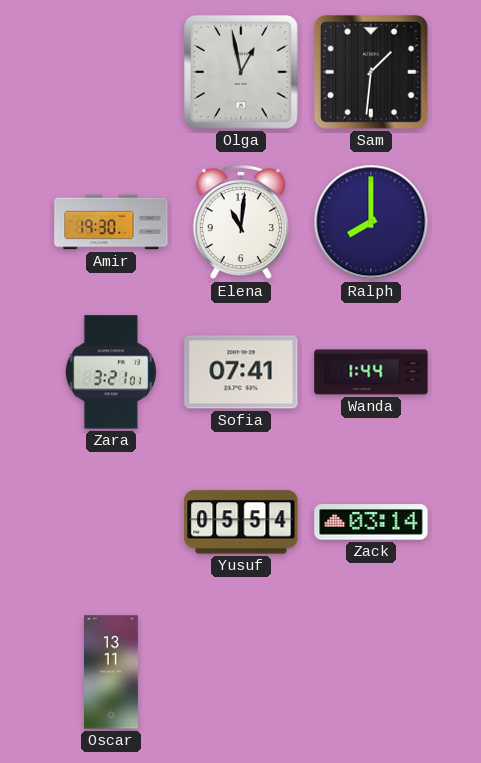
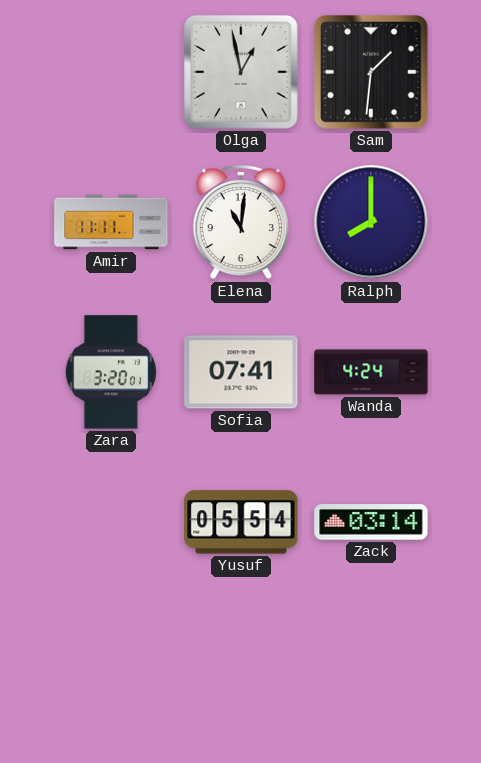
Amir: 19:30 -> 11:11
Zara: 3:21 -> 3:20
Wanda: 1:44 -> 4:24
Oscar: 13:11 -> none
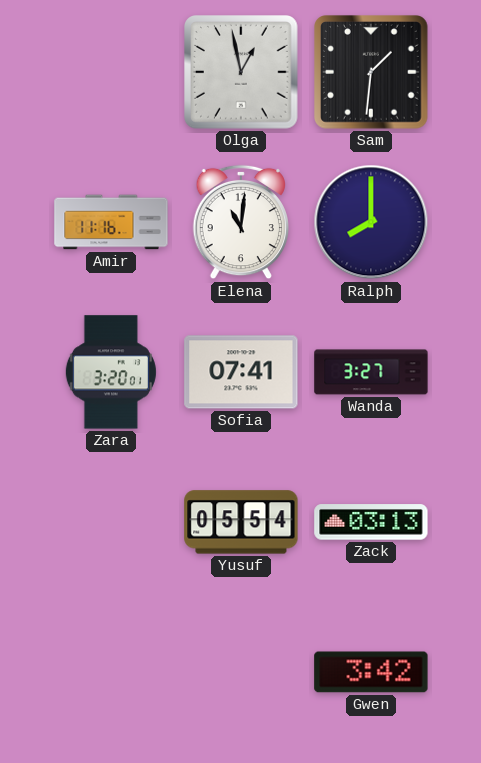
Amir: 11:11 -> 11:16
Wanda: 4:24 -> 3:27
Zack: 03:14 -> 03:13
Gwen: none -> 3:42
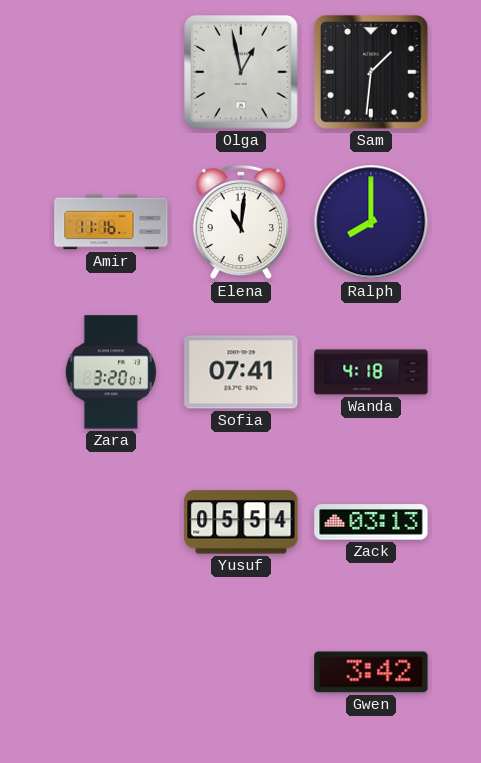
Wanda: 3:27 -> 4:18
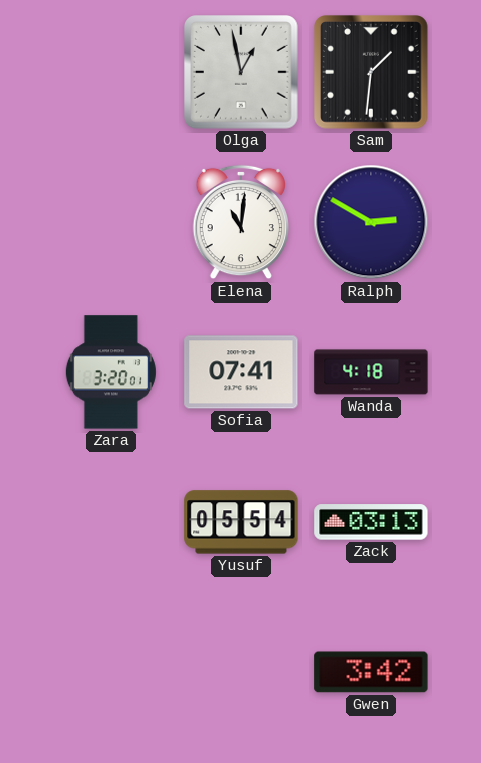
Amir: 11:16 -> none
Ralph: 8:00 -> 2:50
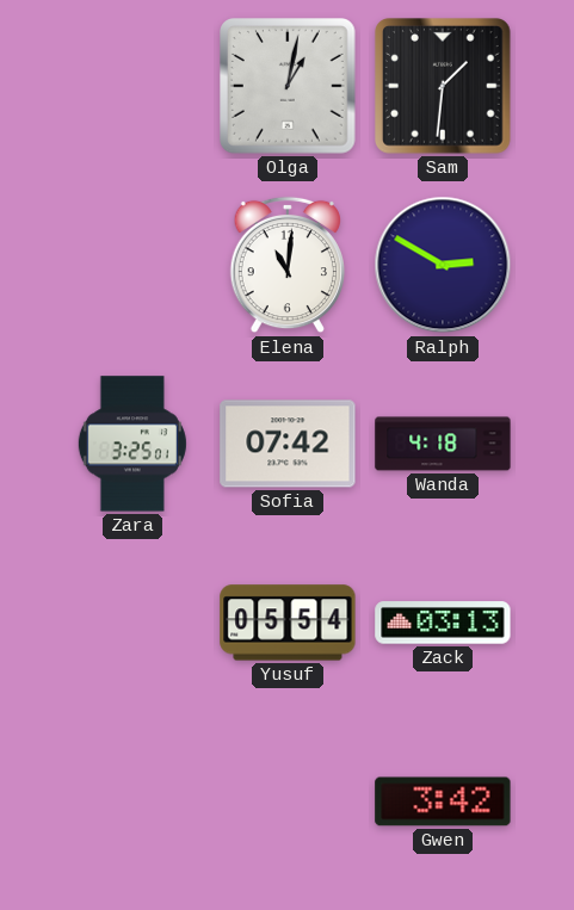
Olga: 12:58 -> 1:02
Zara: 3:20 -> 3:25
Sofia: 07:41 -> 07:42
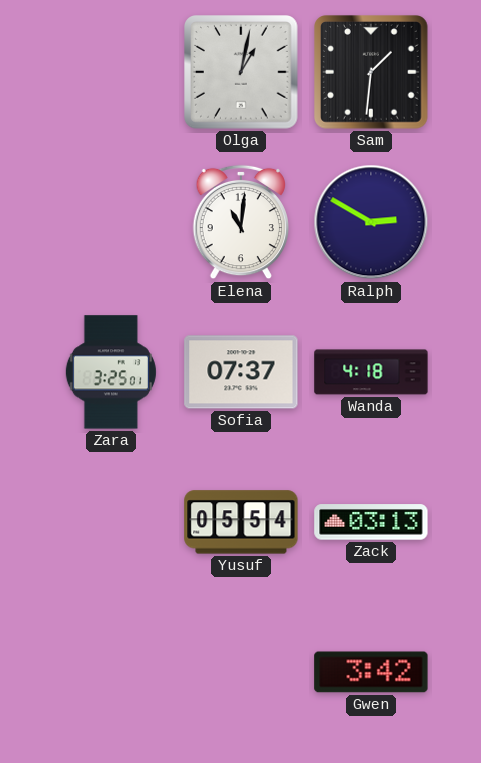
Sofia: 07:42 -> 07:37
